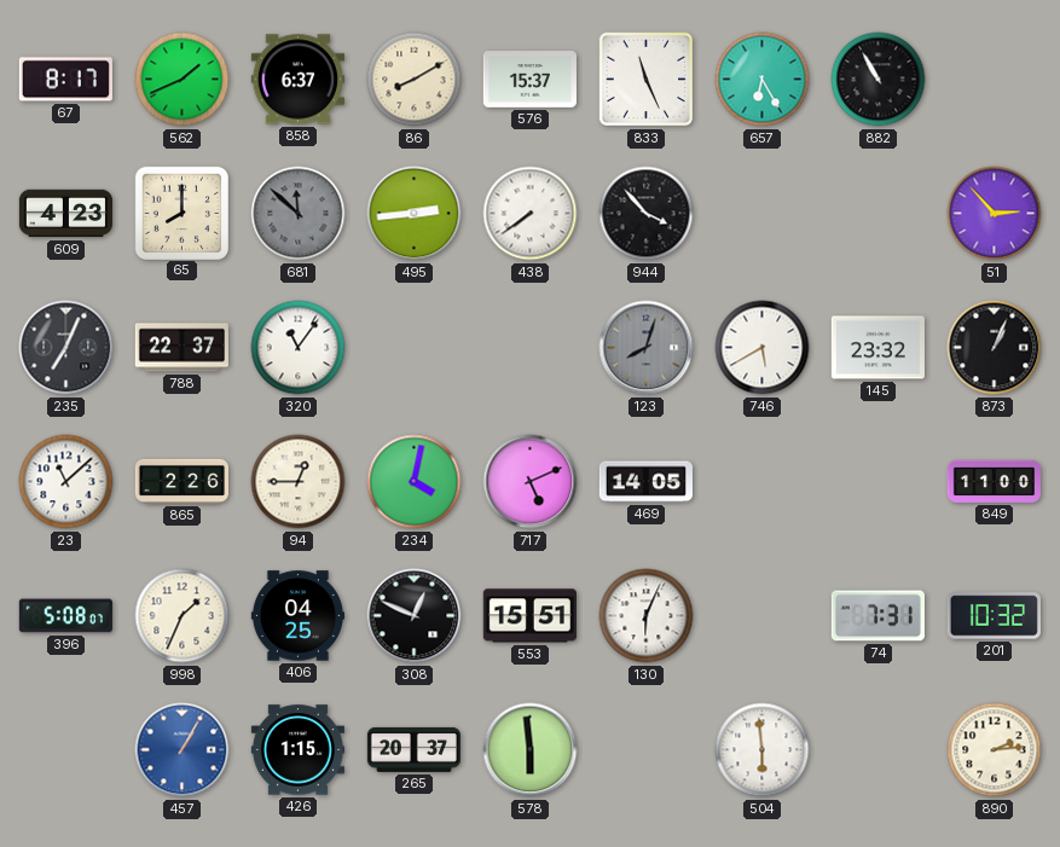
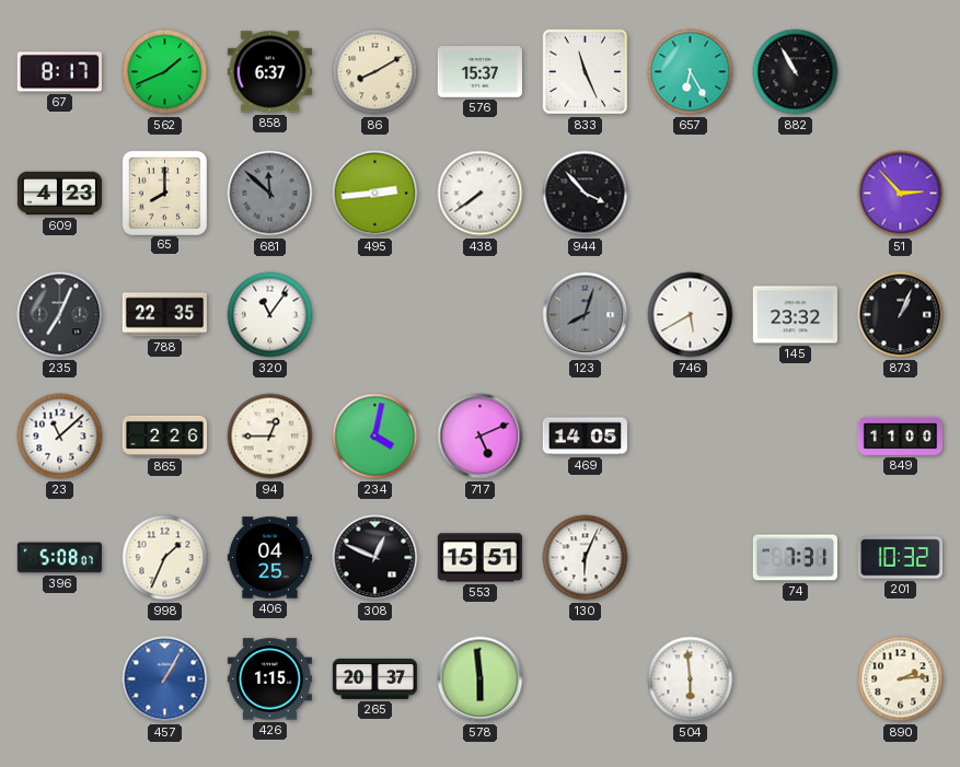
788: 22:37 -> 22:35
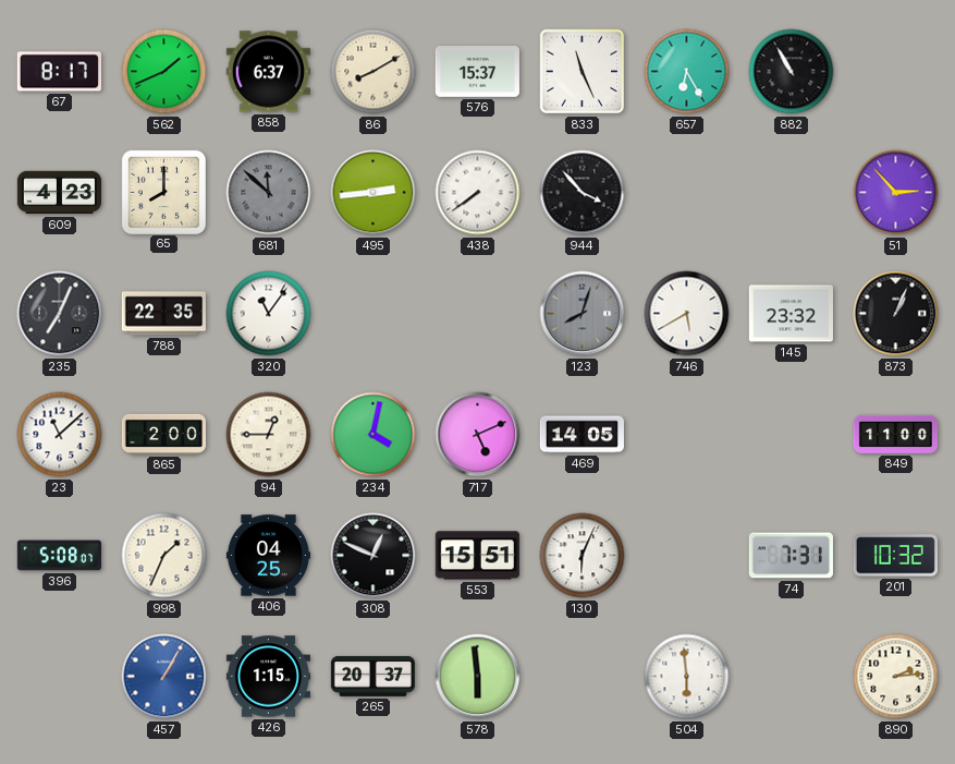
865: 2:26 -> 2:00
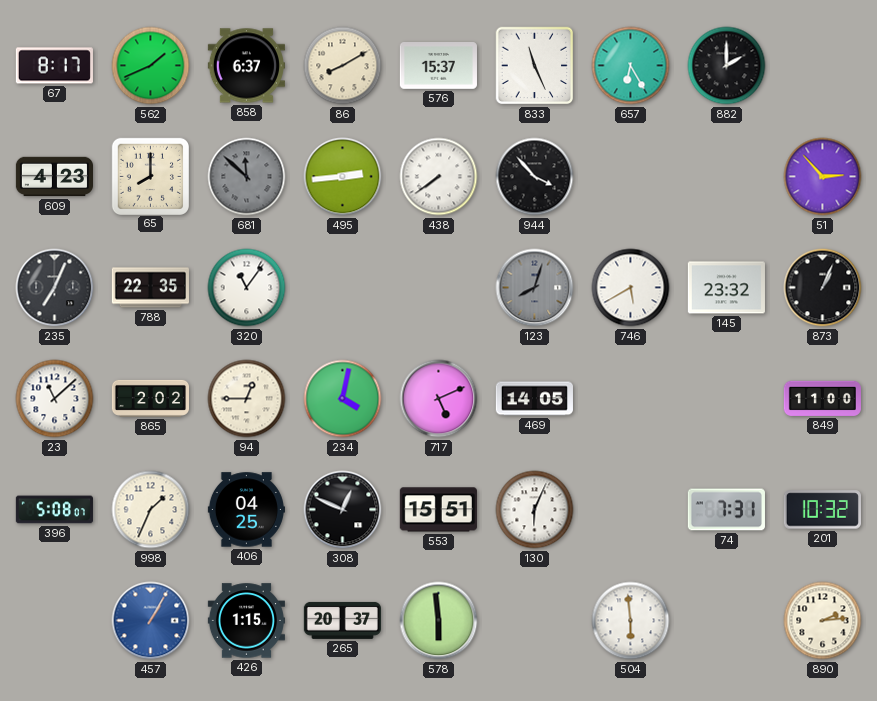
882: 10:55 -> 2:00
865: 2:00 -> 2:02
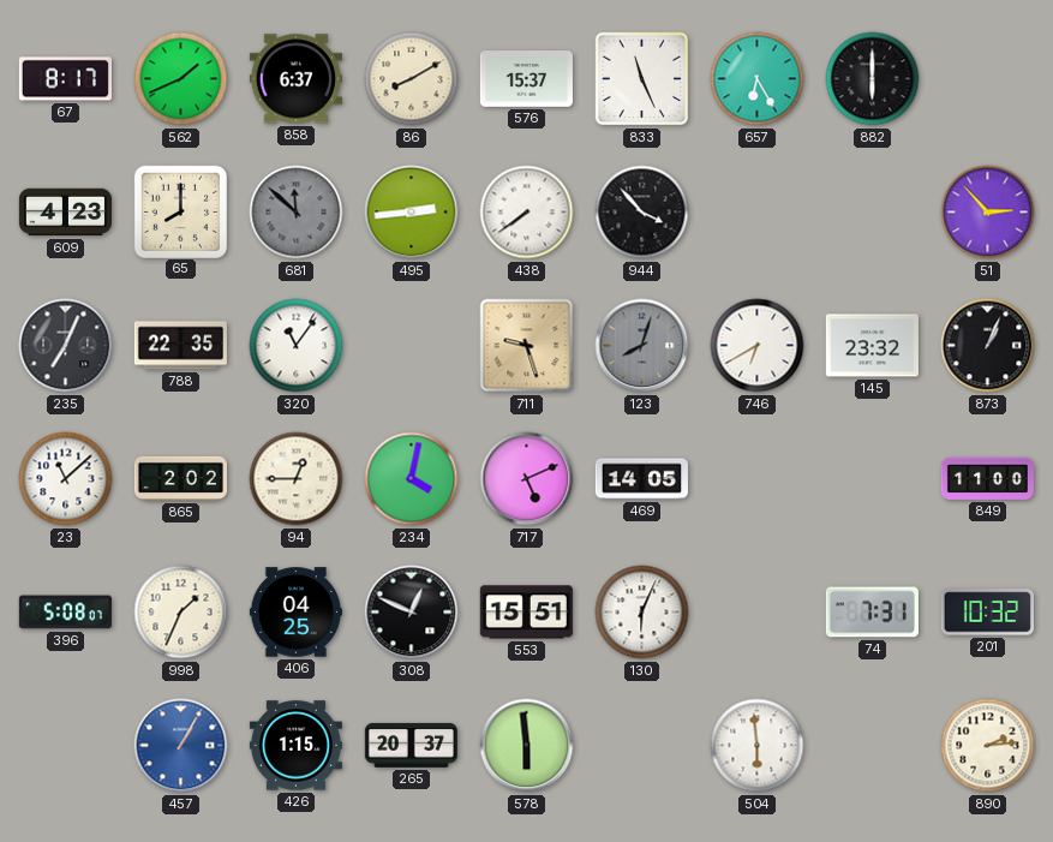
882: 2:00 -> 6:00
711: none -> 9:27
746: 5:40 -> 6:40
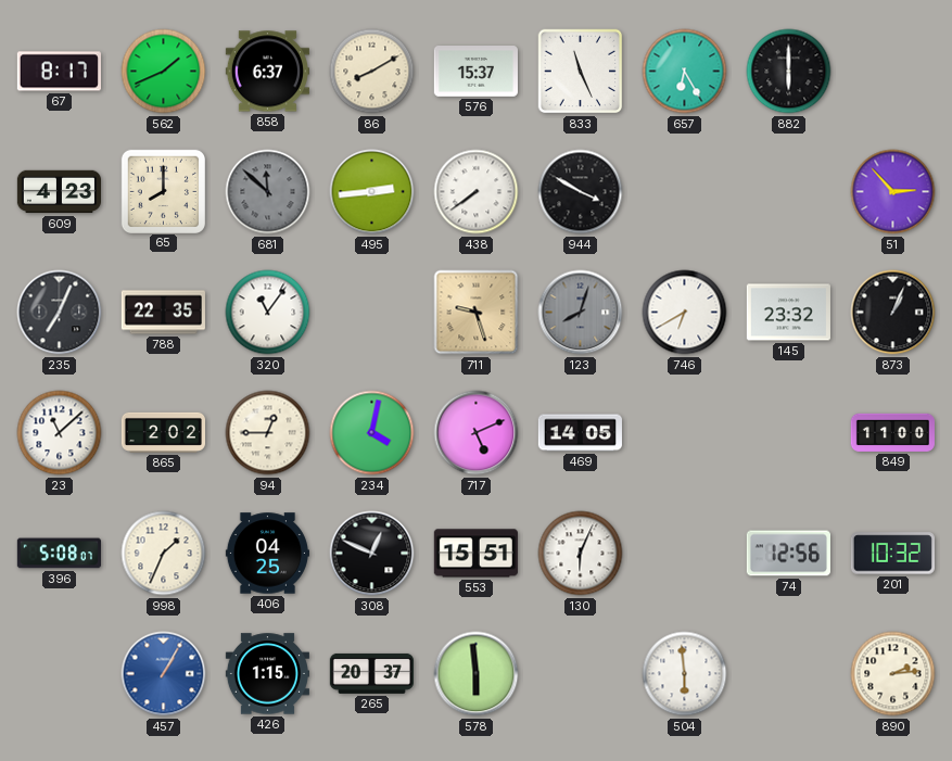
944: 3:53 -> 3:50
74: 7:31 -> 12:56
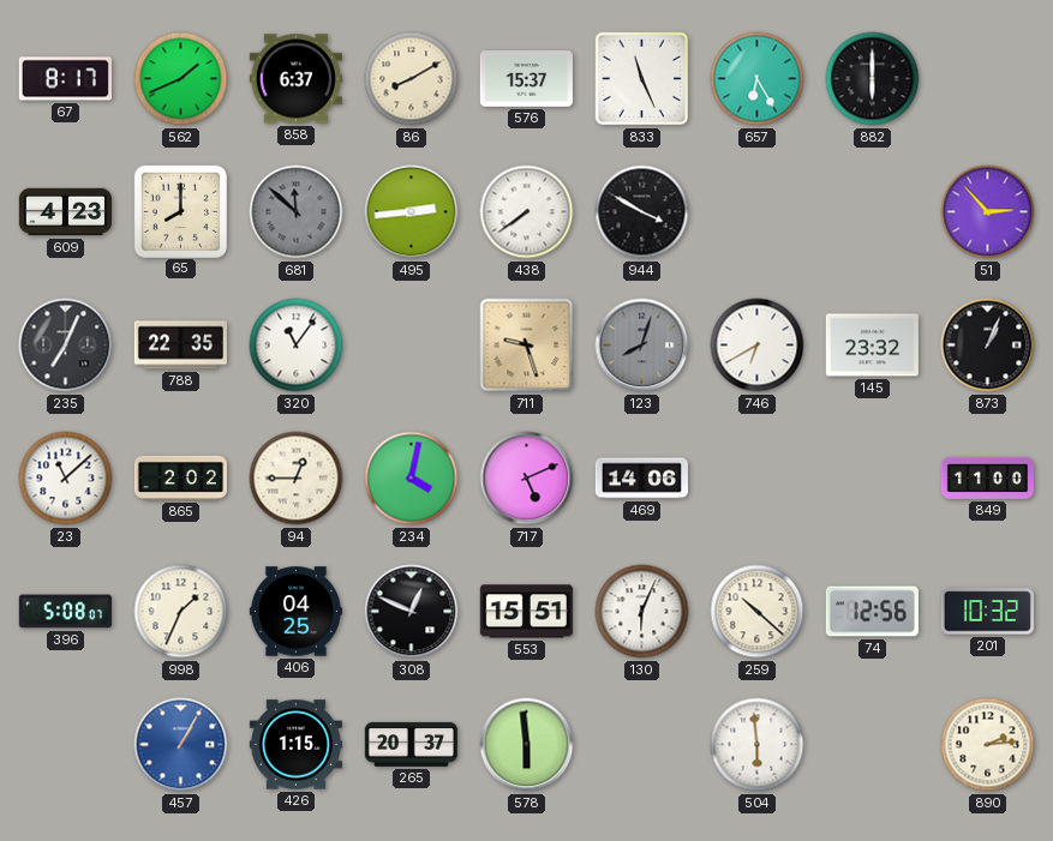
469: 14:05 -> 14:06
259: none -> 10:22
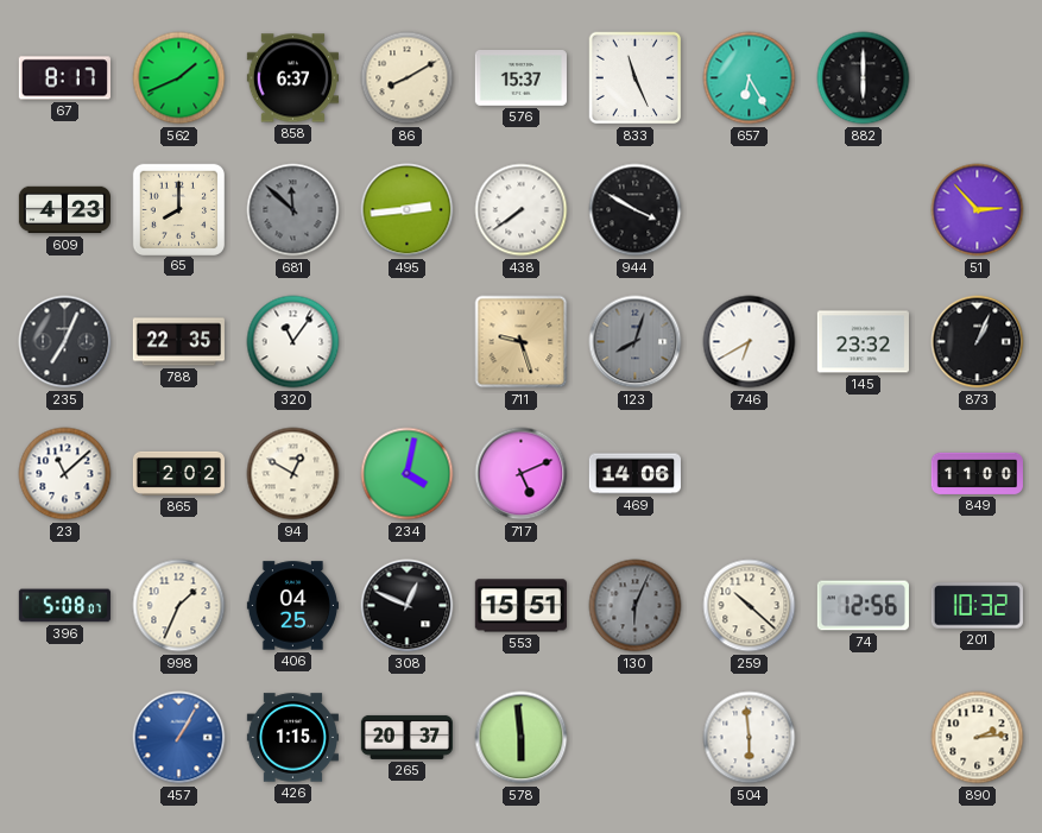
94: 12:45 -> 12:50
130 dial: white -> grey
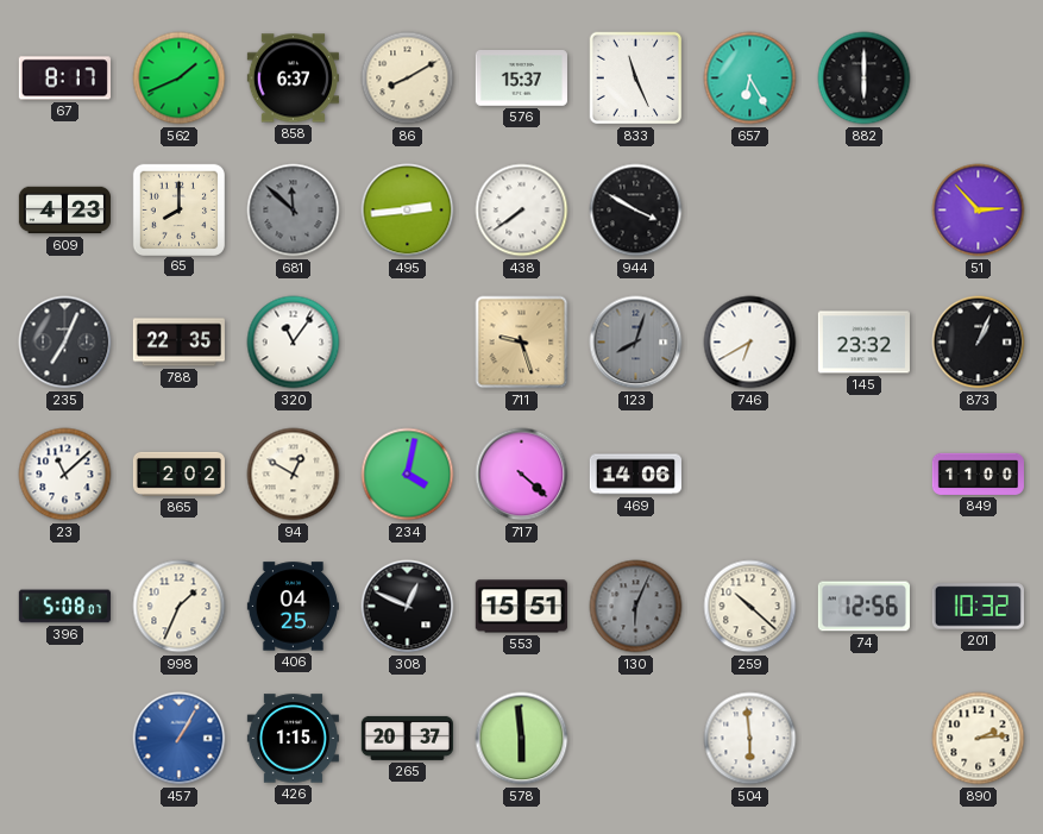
717: 5:11 -> 4:22
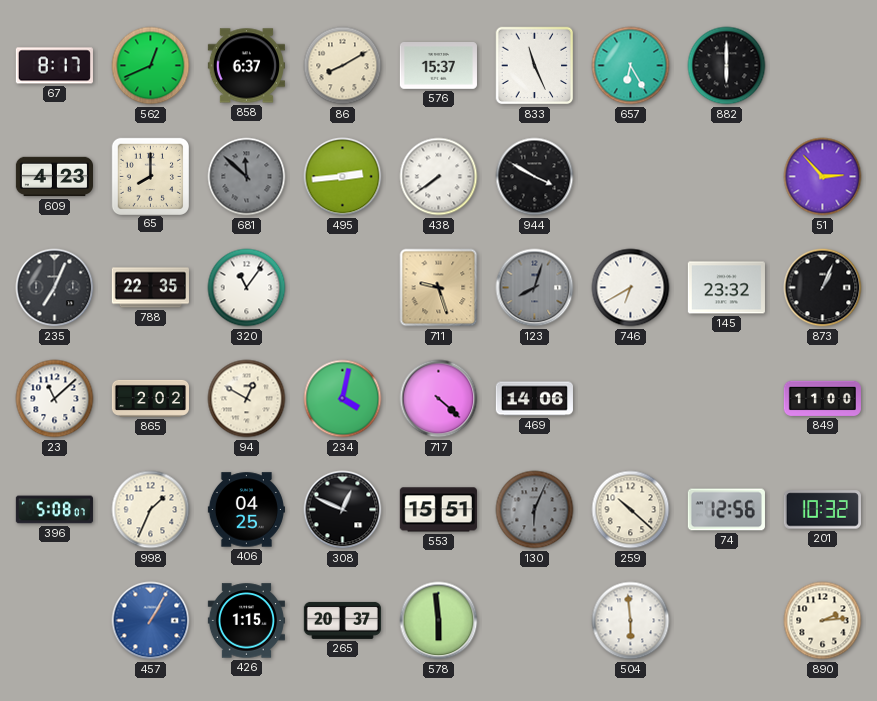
562: 1:41 -> 12:41
